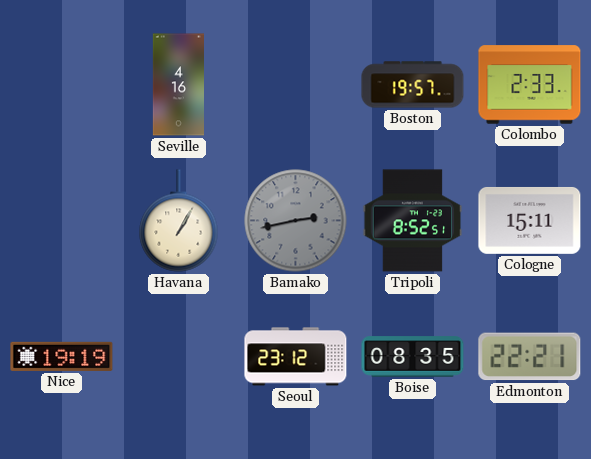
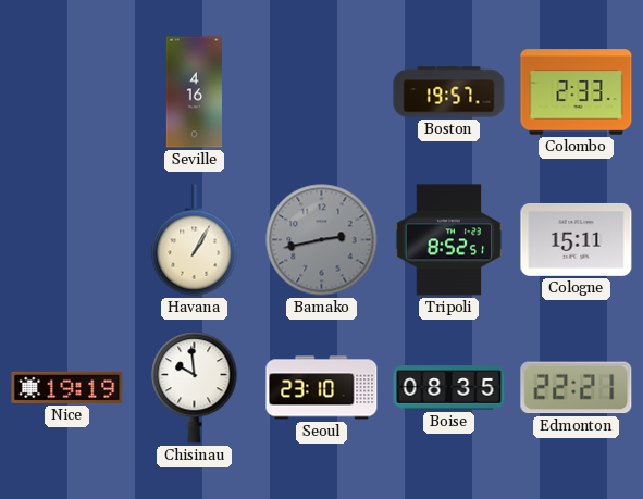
Chisinau: none -> 9:59
Seoul: 23:12 -> 23:10
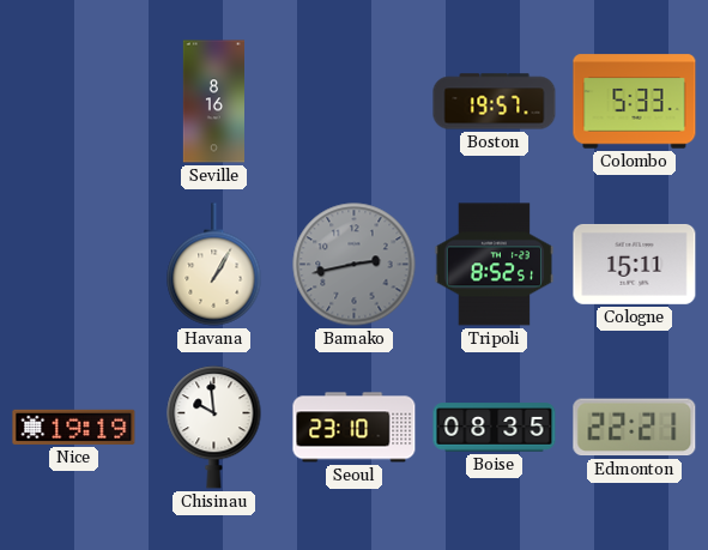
Seville: 4:16 -> 8:16
Colombo: 2:33 -> 5:33
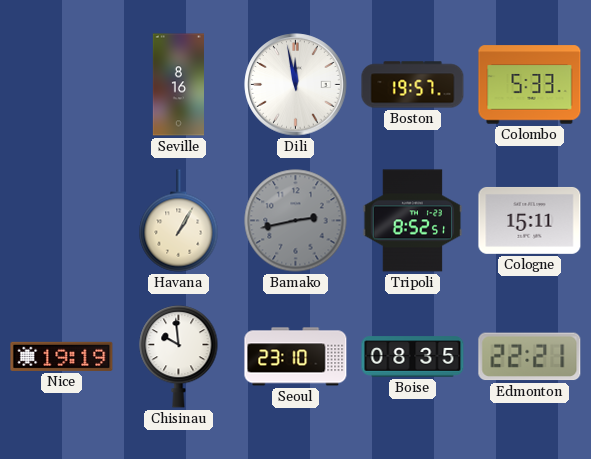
Dili: none -> 11:58
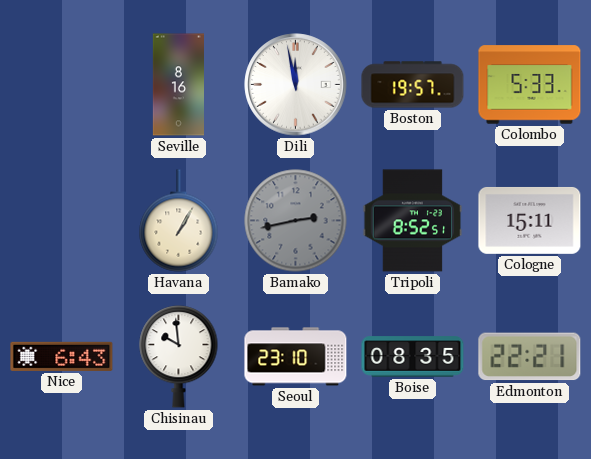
Nice: 19:19 -> 6:43
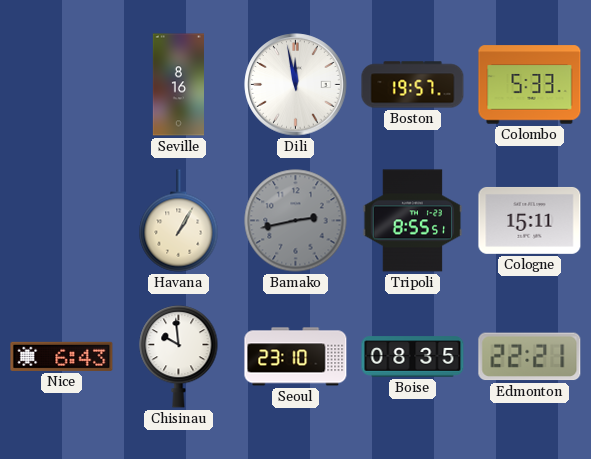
Tripoli: 8:52 -> 8:55
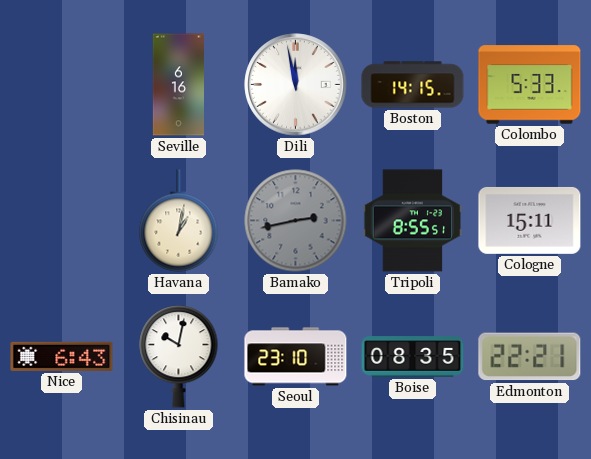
Seville: 8:16 -> 6:16
Boston: 19:57 -> 14:15
Havana: 1:05 -> 1:02
Chisinau: 9:59 -> 10:02
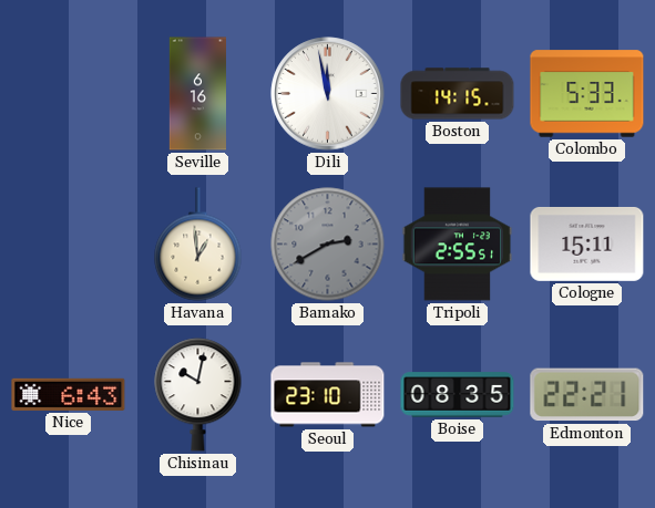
Havana: 1:02 -> 12:59
Bamako: 2:43 -> 2:40
Tripoli: 8:55 -> 2:55
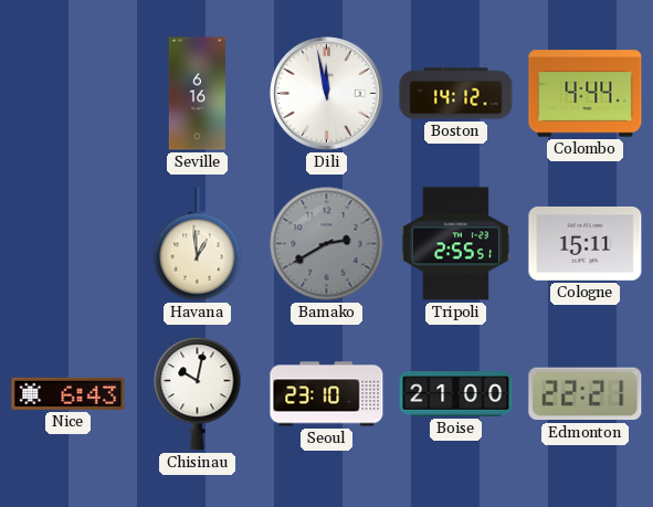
Boston: 14:15 -> 14:12
Colombo: 5:33 -> 4:44
Boise: 08:35 -> 21:00
